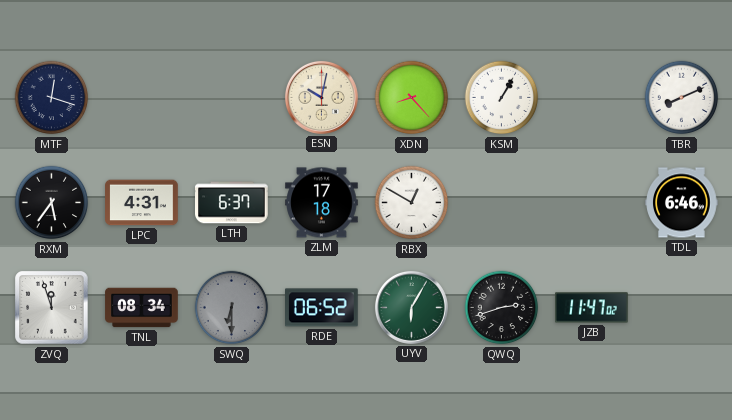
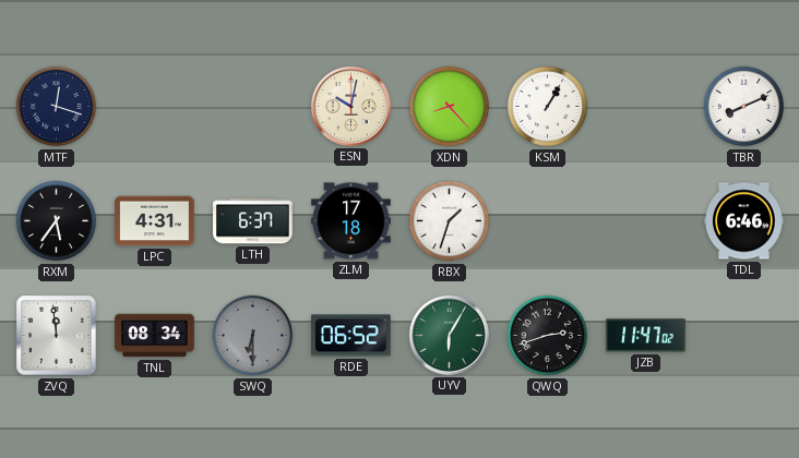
RBX: 12:50 -> 1:33
ZVQ: 11:57 -> 11:59
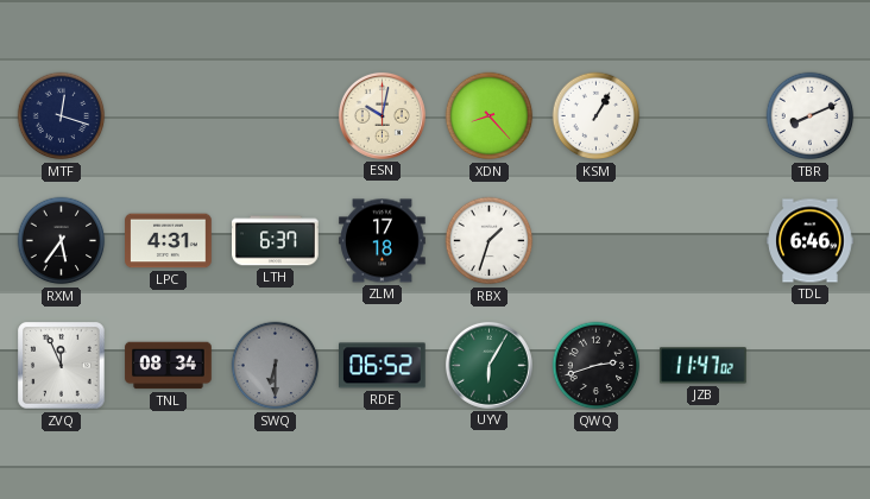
ZVQ: 11:59 -> 11:56
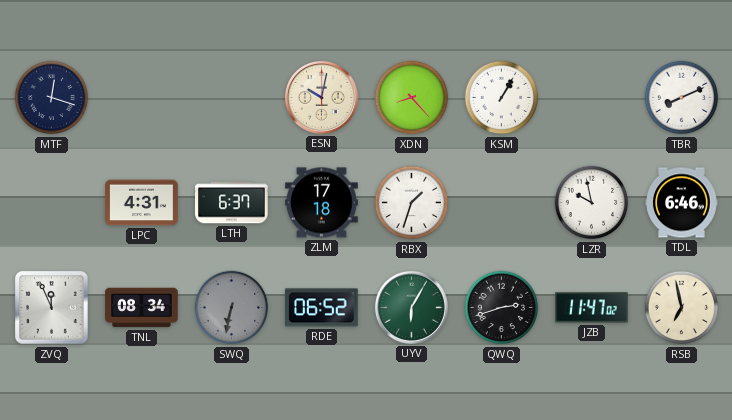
RXM: 5:36 -> none
LZR: none -> 9:58
SWQ: 6:30 -> 6:32
RSB: none -> 6:58
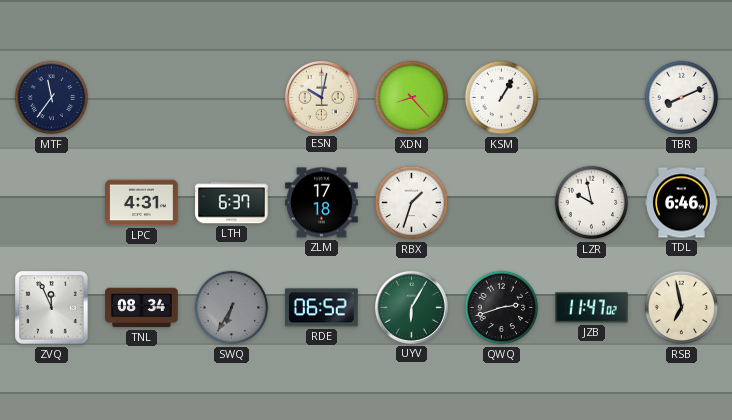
MTF: 12:18 -> 11:36
SWQ: 6:32 -> 6:35
